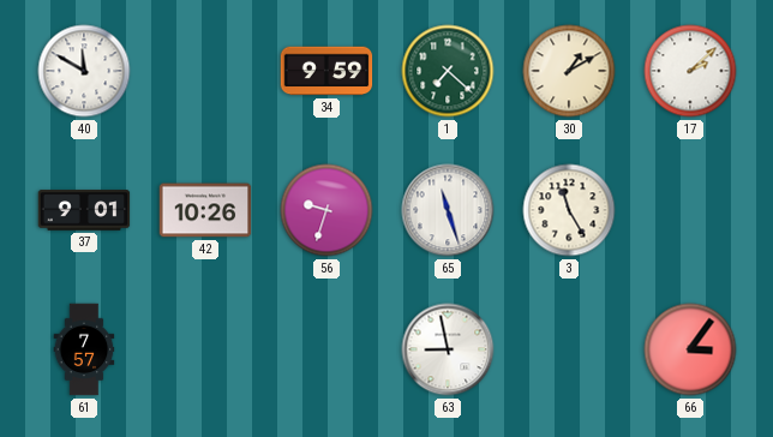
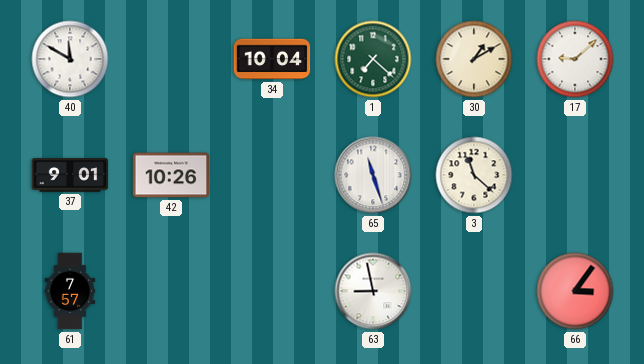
34: 9:59 -> 10:04
17: 2:08 -> 9:08
56: 9:33 -> none
3: 11:25 -> 11:22
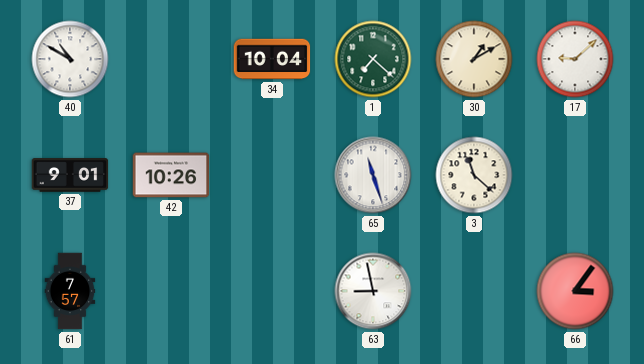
40: 11:50 -> 10:50
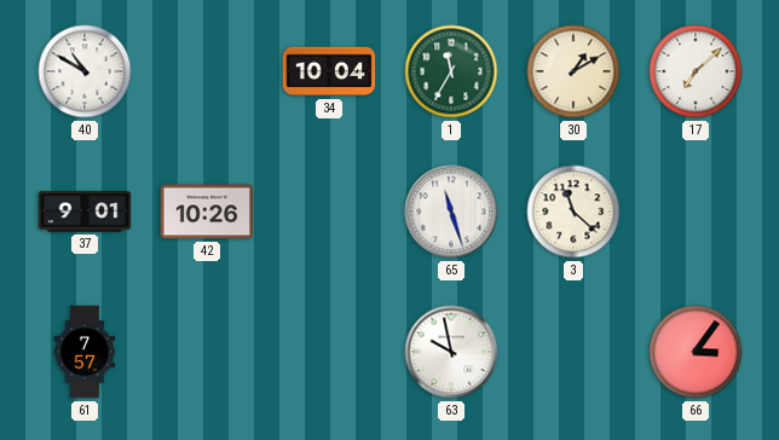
1: 7:22 -> 11:35
17: 9:08 -> 7:08
63: 8:58 -> 9:58
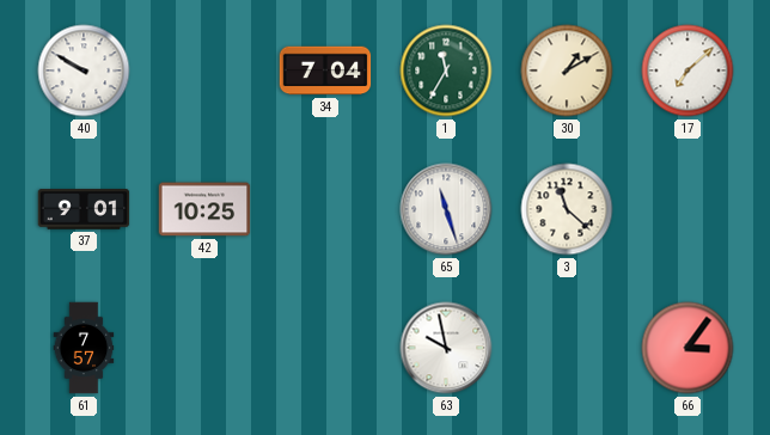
40: 10:50 -> 9:50
34: 10:04 -> 7:04
42: 10:26 -> 10:25
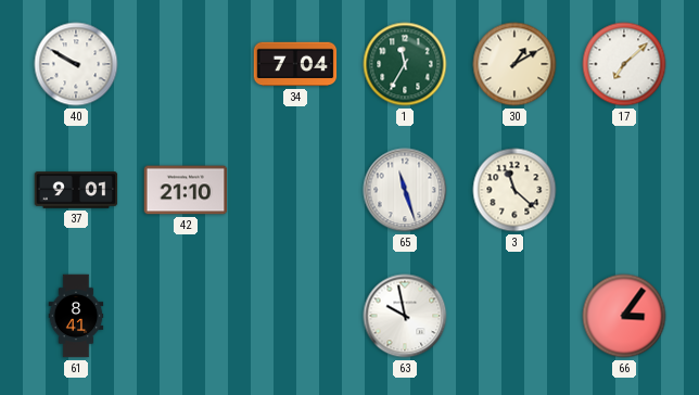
42: 10:25 -> 21:10
61: 7:57 -> 8:41
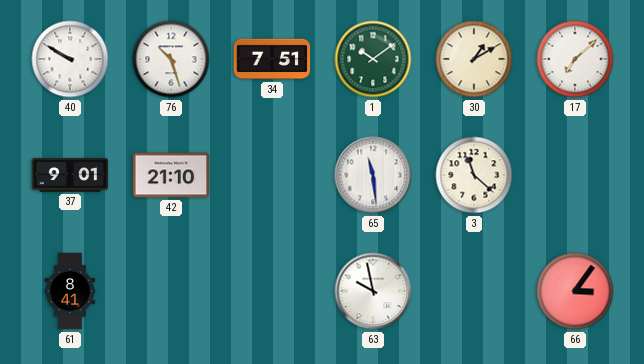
76: none -> 10:27
34: 7:04 -> 7:51
1: 11:35 -> 10:09
65: 11:27 -> 11:29
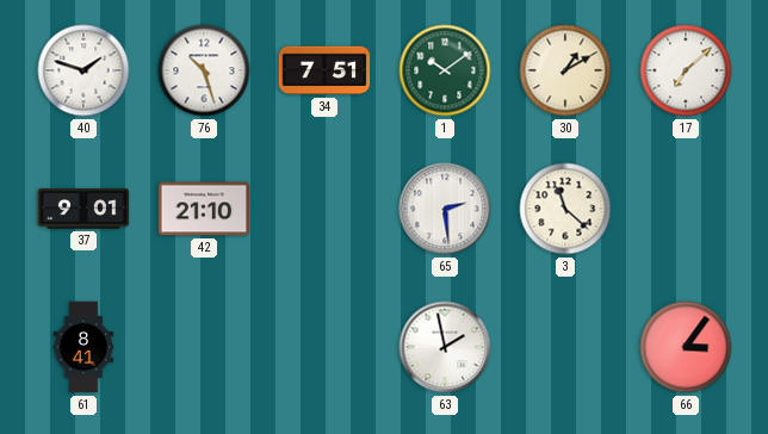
40: 9:50 -> 1:48
65: 11:29 -> 2:29
63: 9:58 -> 1:58
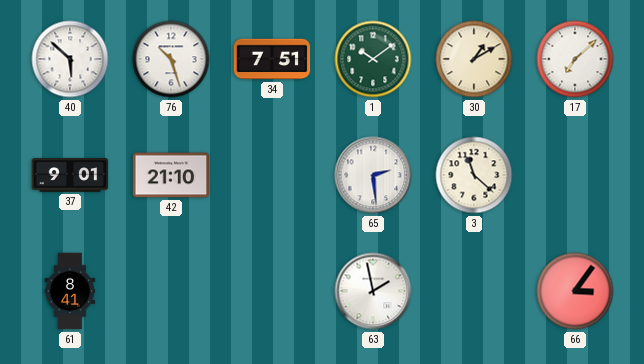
40: 1:48 -> 5:52
